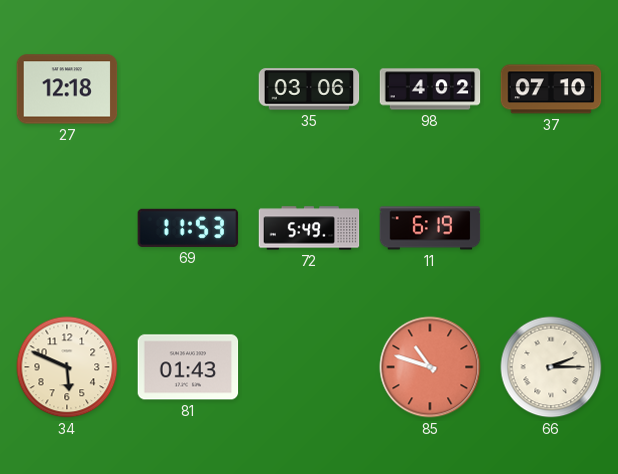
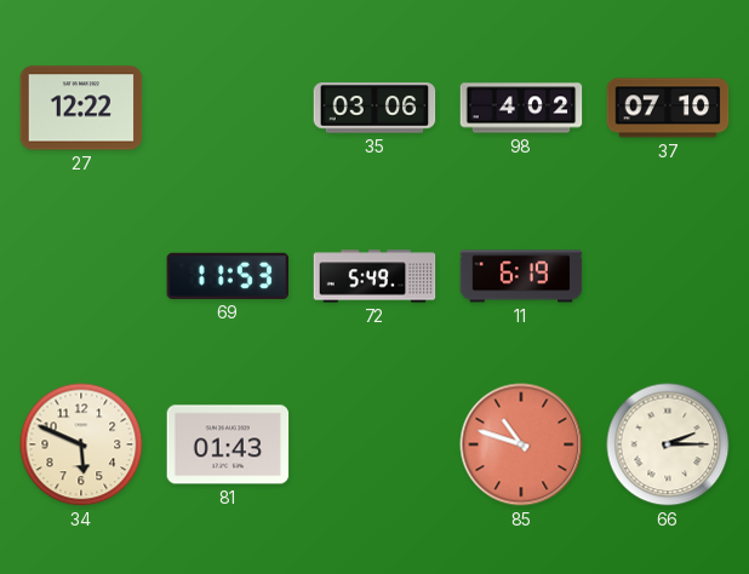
27: 12:18 -> 12:22
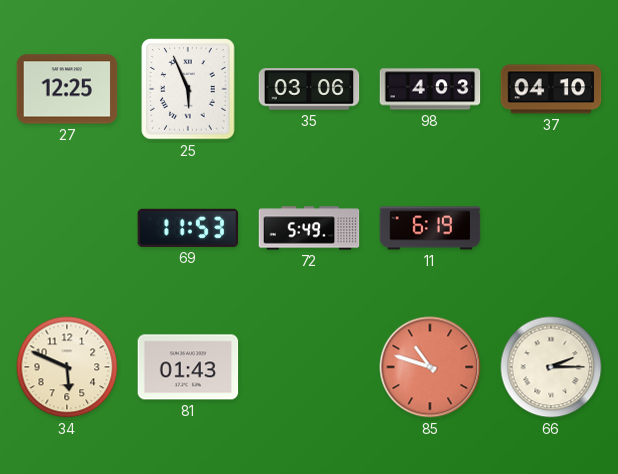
27: 12:22 -> 12:25
25: none -> 5:56
98: 4:02 -> 4:03
37: 07:10 -> 04:10
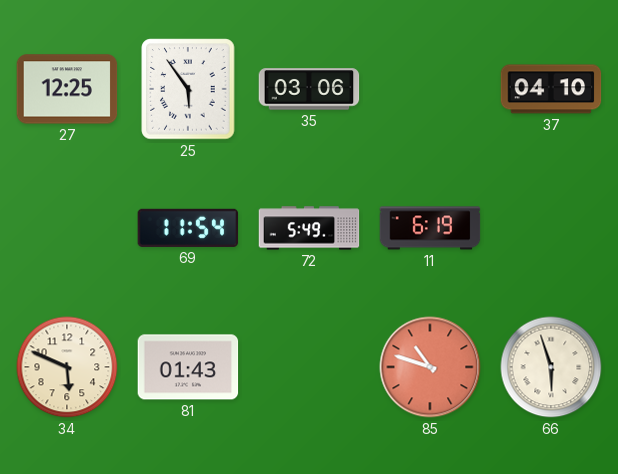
25: 5:56 -> 5:54
98: 4:03 -> none
69: 11:53 -> 11:54
66: 2:15 -> 5:57
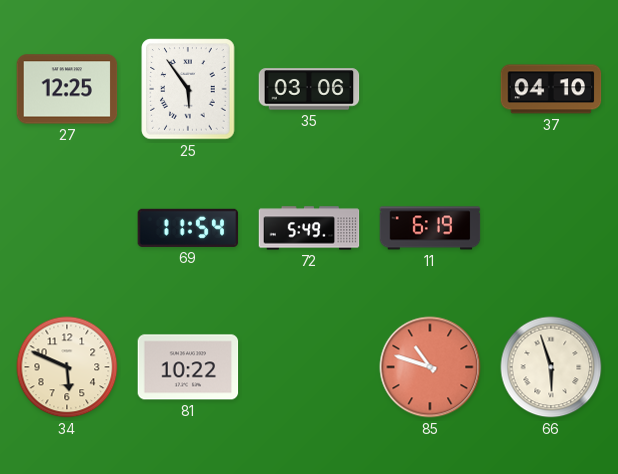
81: 01:43 -> 10:22
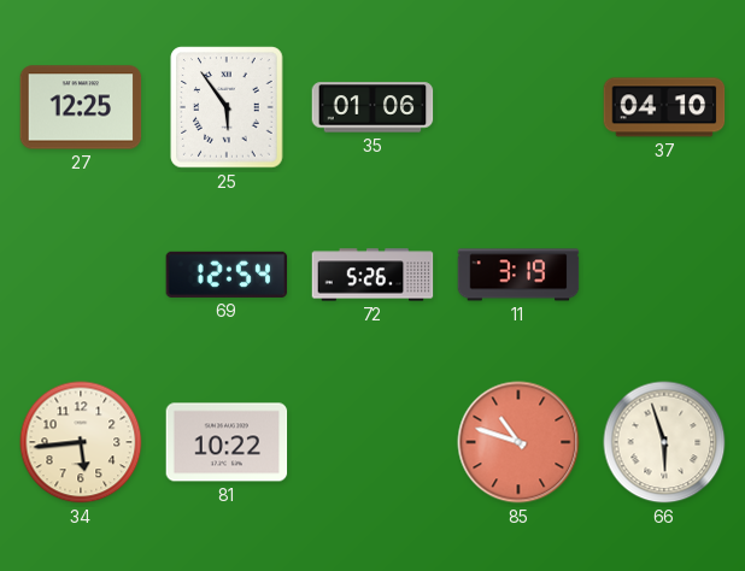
35: 03:06 -> 01:06
69: 11:54 -> 12:54
72: 5:49 -> 5:26
11: 6:19 -> 3:19
34: 5:49 -> 5:44
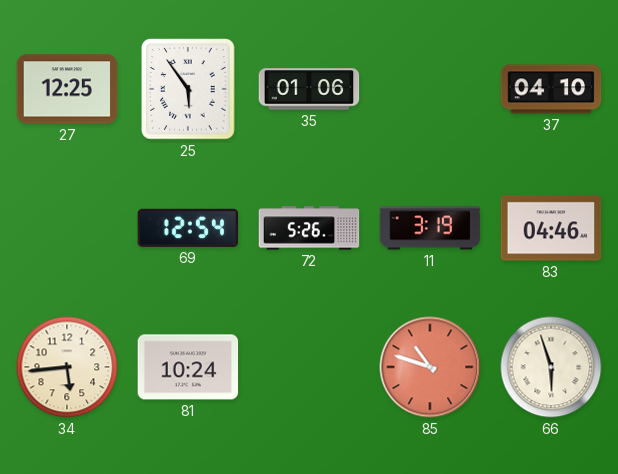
83: none -> 04:46
81: 10:22 -> 10:24
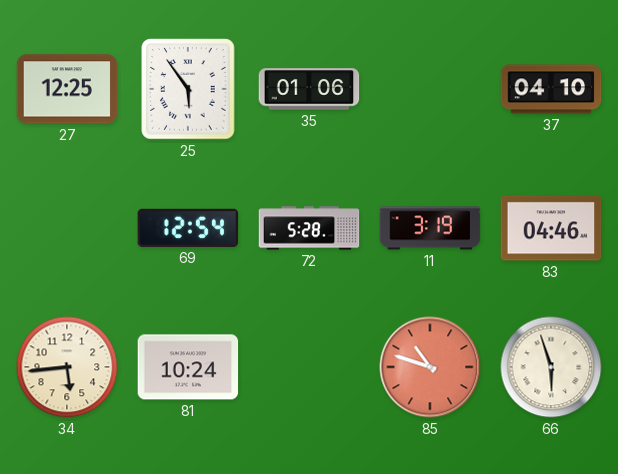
72: 5:26 -> 5:28
